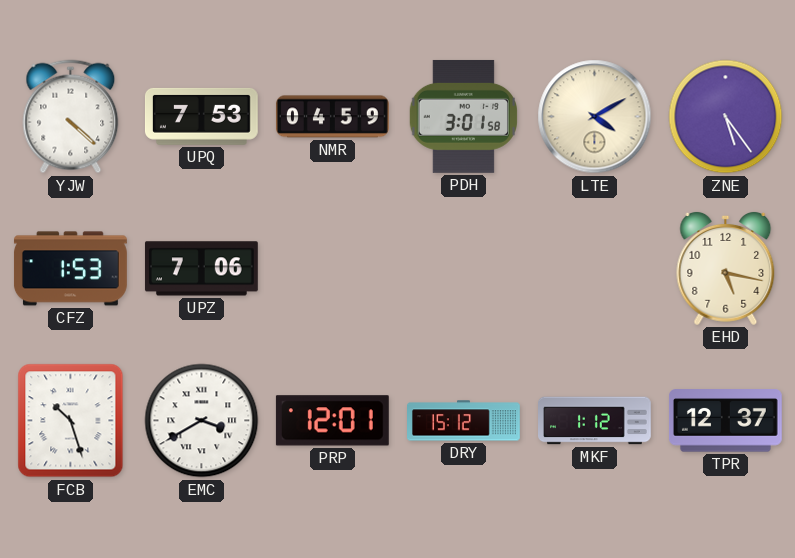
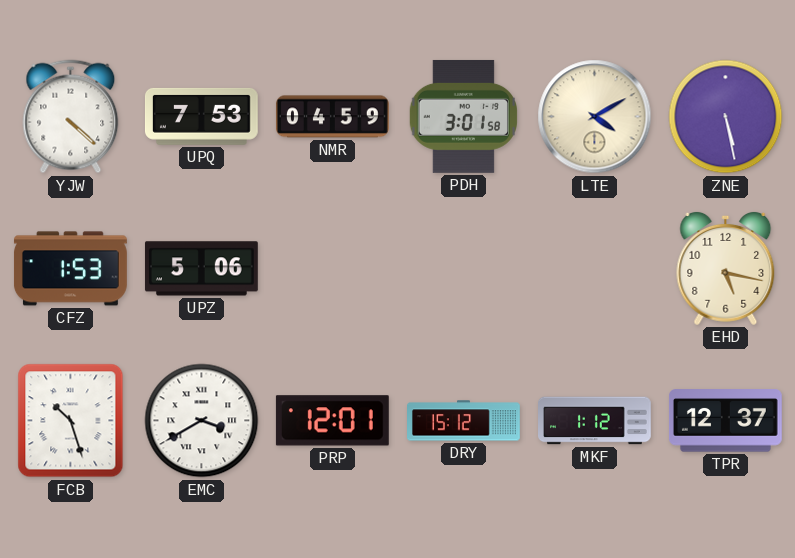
ZNE: 5:24 -> 5:28
UPZ: 7:06 -> 5:06
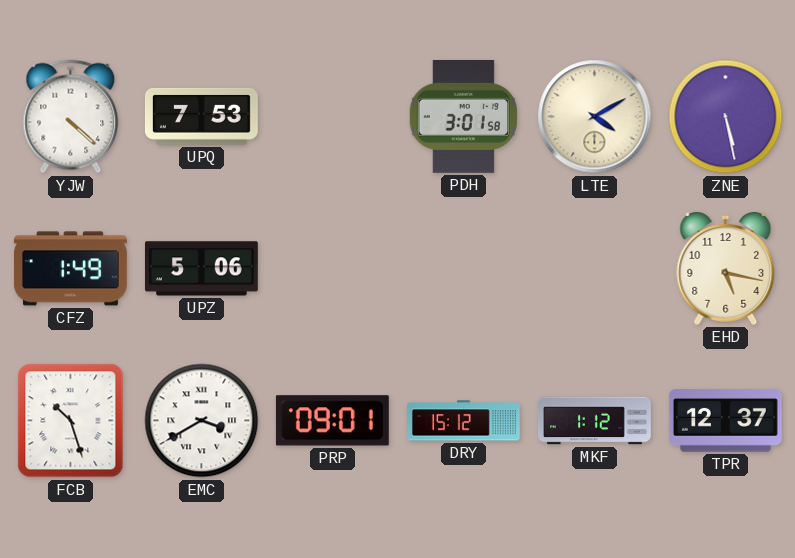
NMR: 04:59 -> none
CFZ: 1:53 -> 1:49
PRP: 12:01 -> 09:01
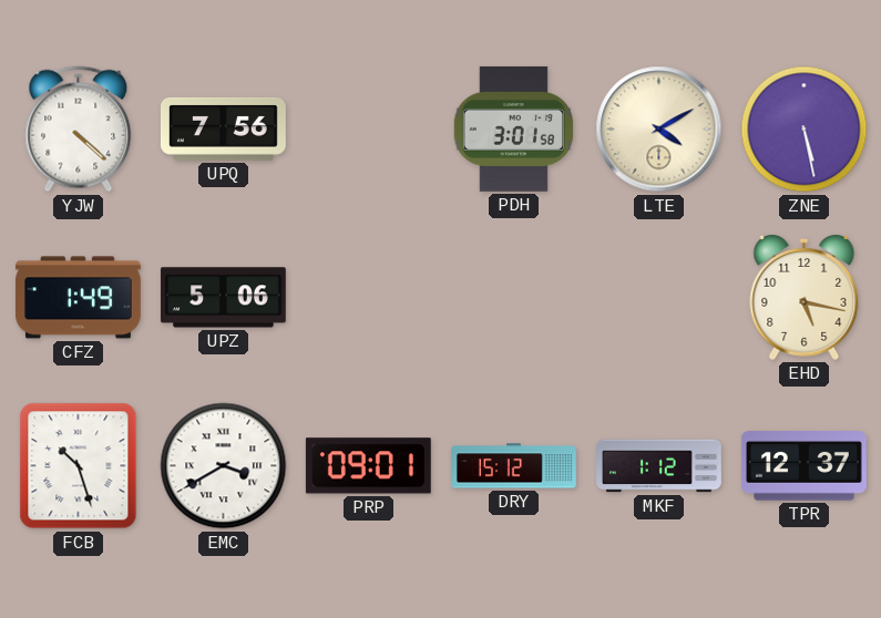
UPQ: 7:53 -> 7:56
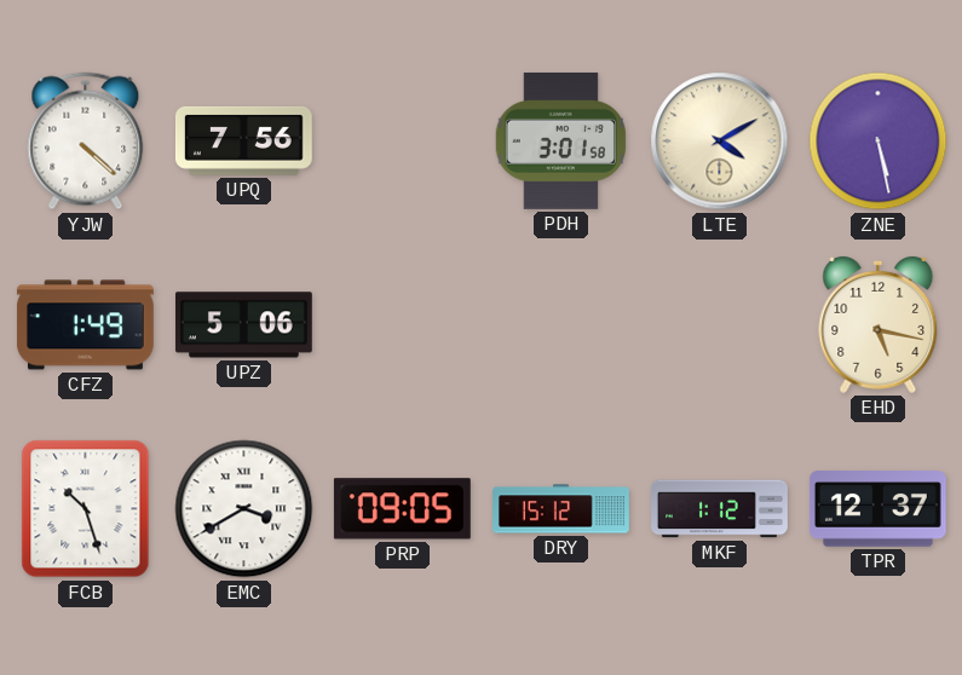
PRP: 09:01 -> 09:05
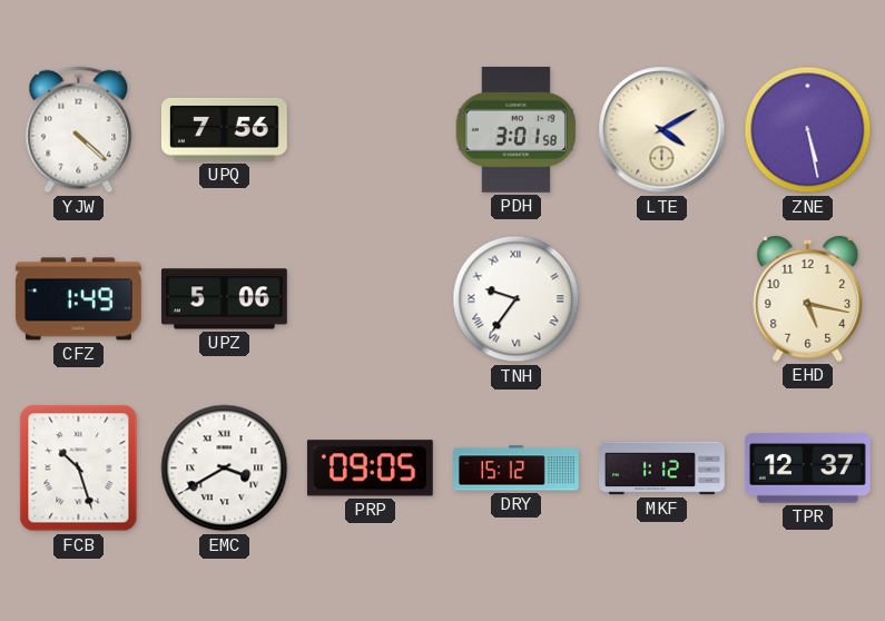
TNH: none -> 9:36
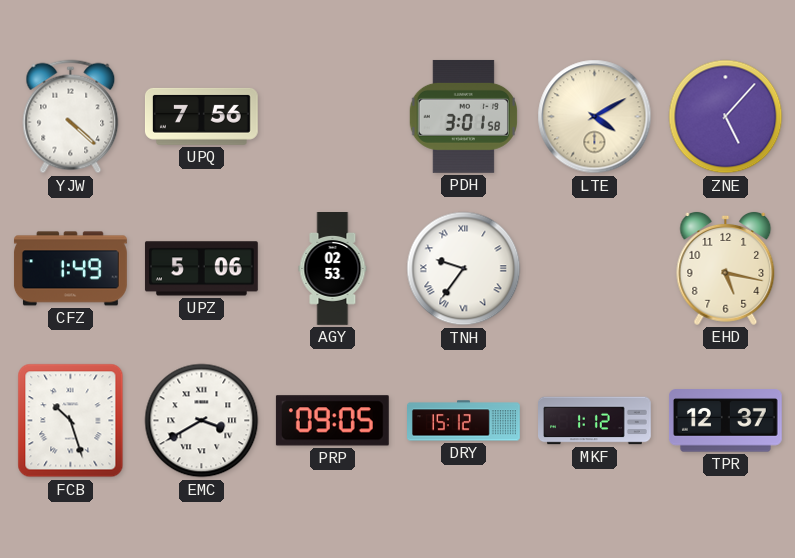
ZNE: 5:28 -> 5:07
AGY: none -> 02:53
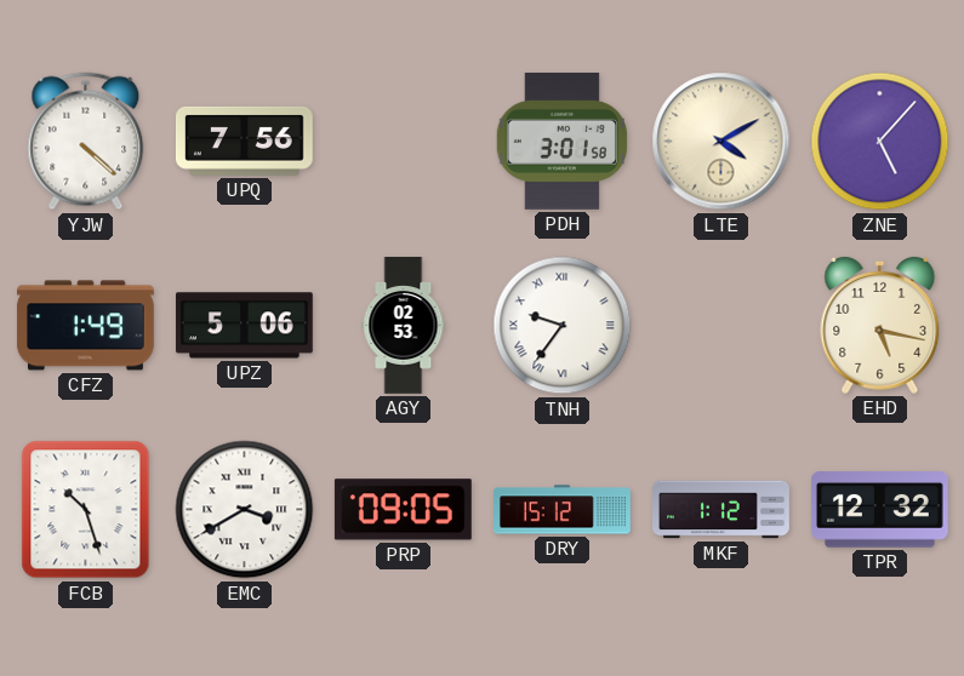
TPR: 12:37 -> 12:32
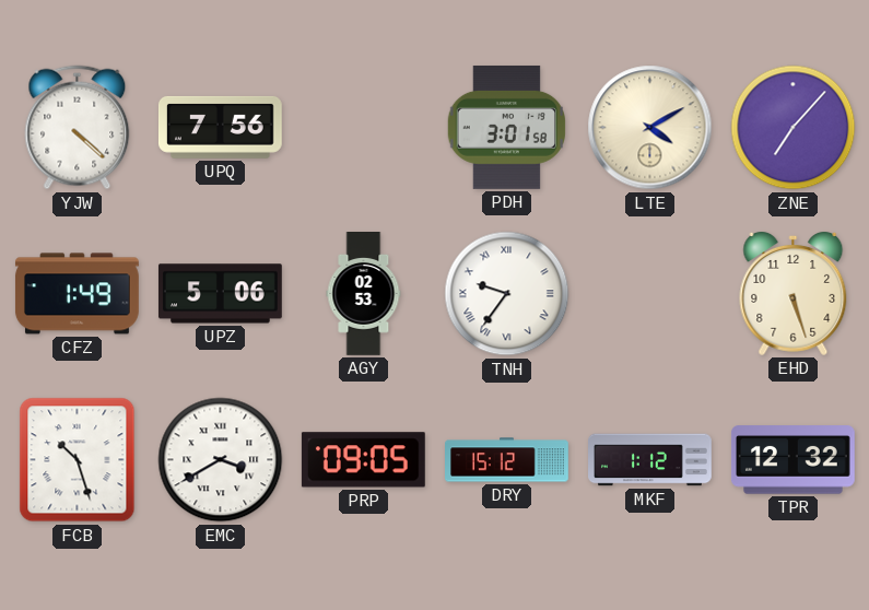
ZNE: 5:07 -> 7:07
EHD: 5:17 -> 5:27
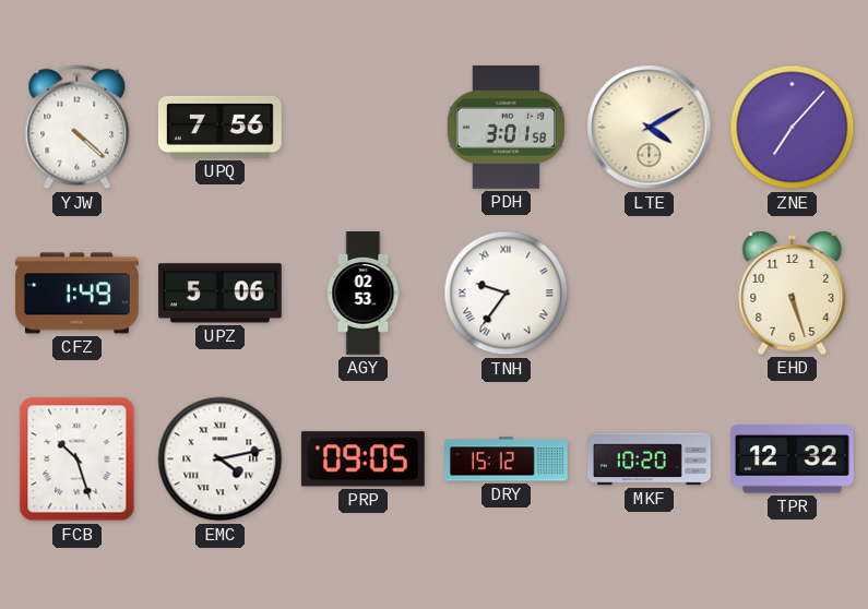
EMC: 3:40 -> 4:13
MKF: 1:12 -> 10:20
